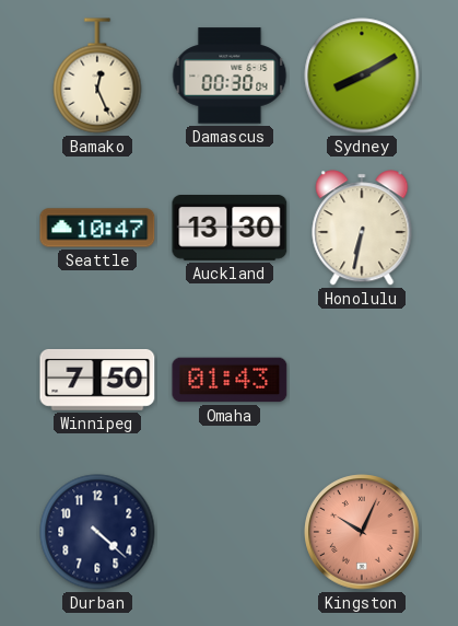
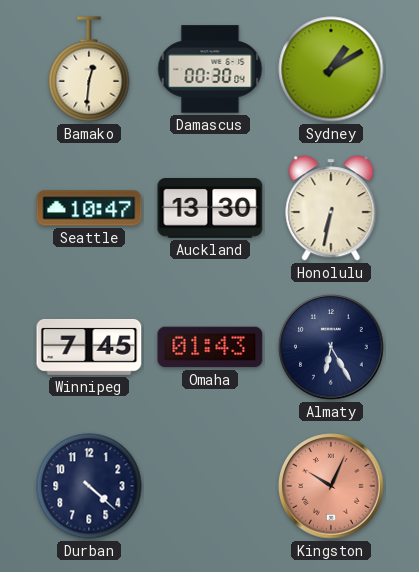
Bamako: 12:26 -> 12:31
Sydney: 8:10 -> 1:10
Winnipeg: 7:50 -> 7:45
Almaty: none -> 6:25
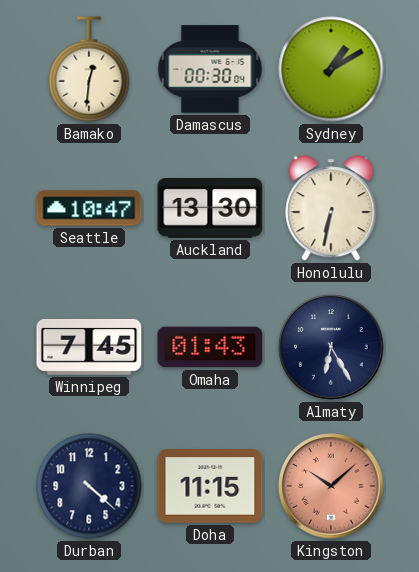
Doha: none -> 11:15
Kingston: 10:04 -> 10:08
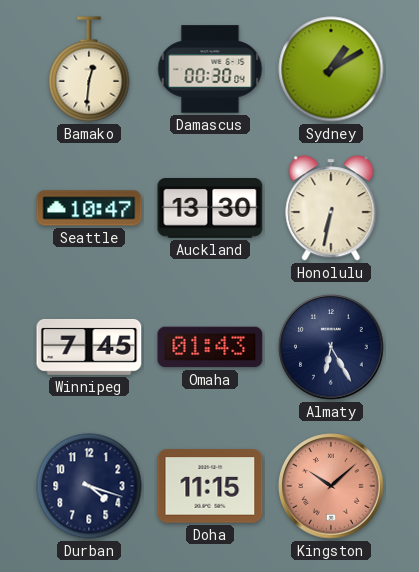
Durban: 4:22 -> 4:18
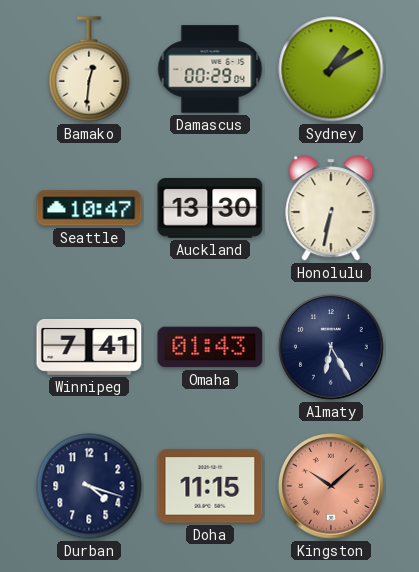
Damascus: 00:30 -> 00:29
Winnipeg: 7:45 -> 7:41
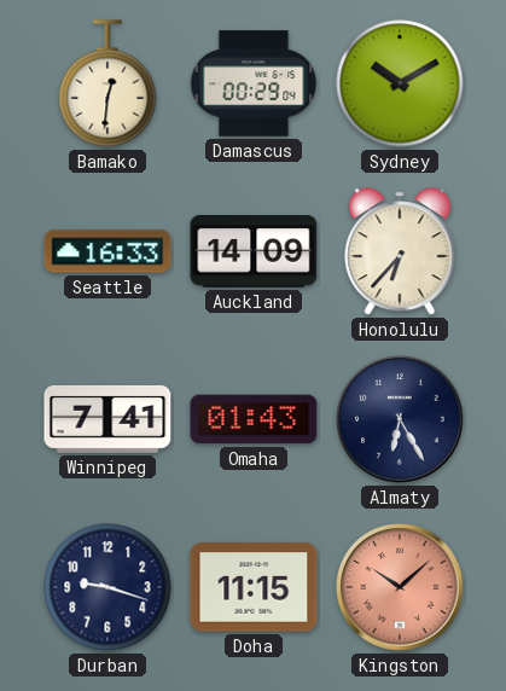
Sydney: 1:10 -> 10:10
Seattle: 10:47 -> 16:33
Auckland: 13:30 -> 14:09
Honolulu: 6:32 -> 6:37
Durban: 4:18 -> 9:18
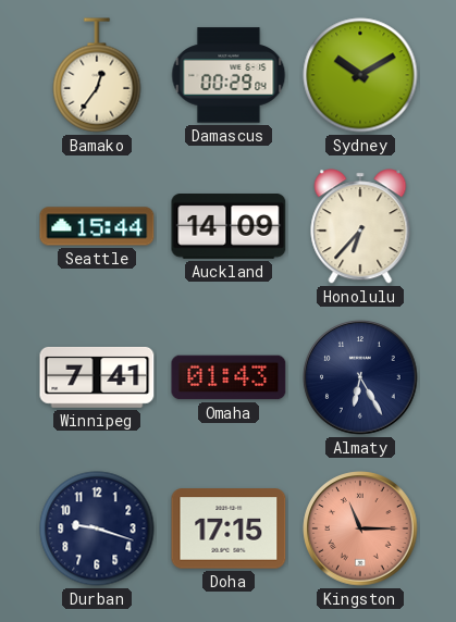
Bamako: 12:31 -> 12:36
Seattle: 16:33 -> 15:44
Doha: 11:15 -> 17:15
Kingston: 10:08 -> 11:15
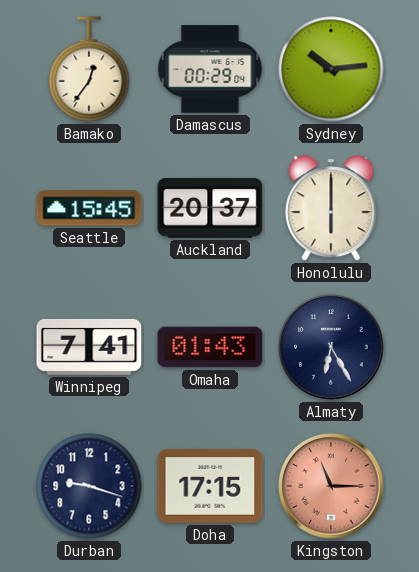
Sydney: 10:10 -> 10:14
Seattle: 15:44 -> 15:45
Auckland: 14:09 -> 20:37
Honolulu: 6:37 -> 6:00
